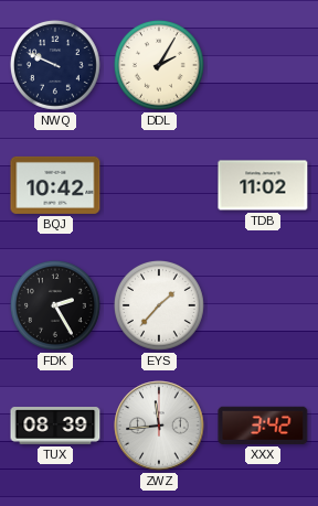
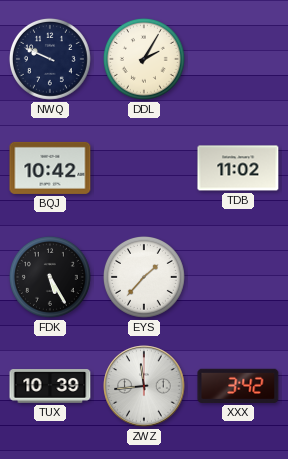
FDK: 2:25 -> 5:25
TUX: 08:39 -> 10:39
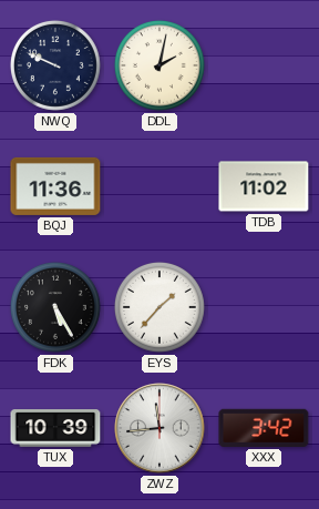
DDL: 2:05 -> 2:02
BQJ: 10:42 -> 11:36
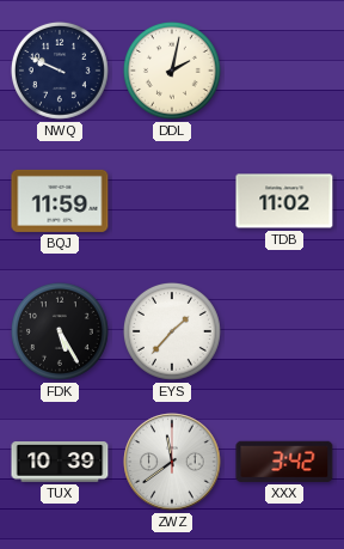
BQJ: 11:36 -> 11:59
ZWZ: 11:44 -> 11:39
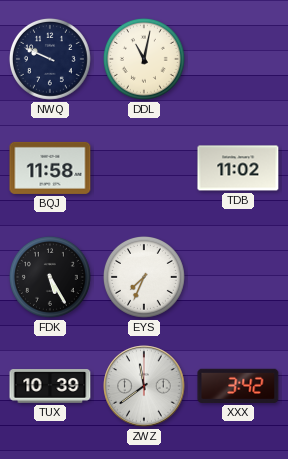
DDL: 2:02 -> 11:02
BQJ: 11:59 -> 11:58
EYS: 1:37 -> 7:34
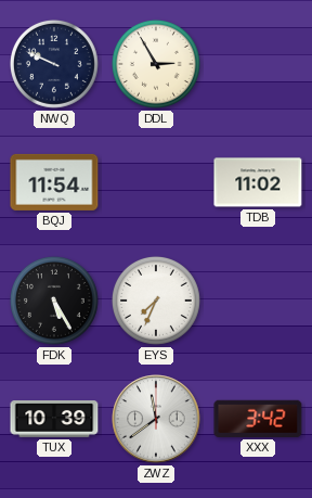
DDL: 11:02 -> 2:55
BQJ: 11:58 -> 11:54
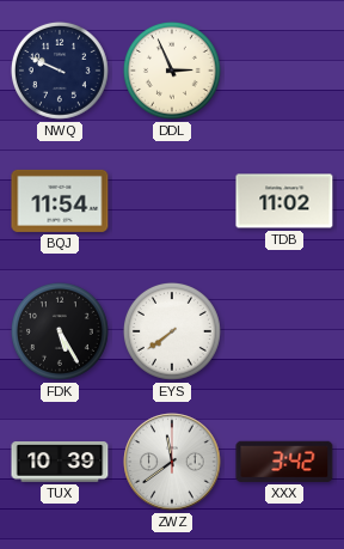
DDL: 2:55 -> 2:56
EYS: 7:34 -> 7:39
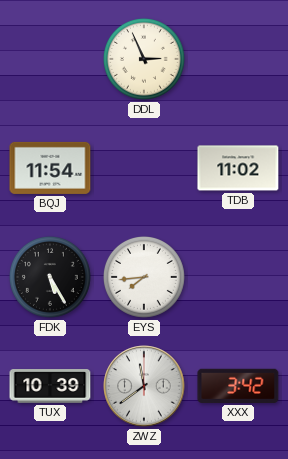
NWQ: 9:49 -> none
EYS: 7:39 -> 7:44
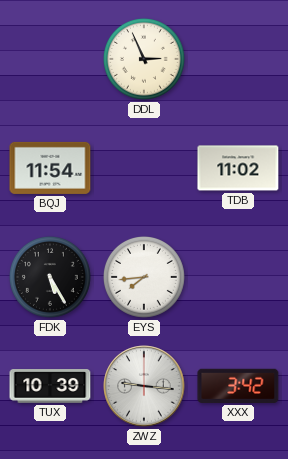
ZWZ: 11:39 -> 9:16
